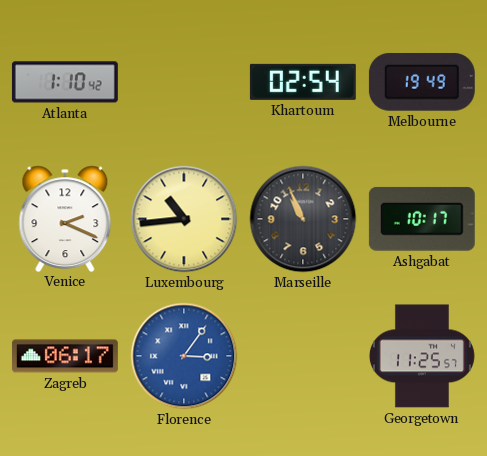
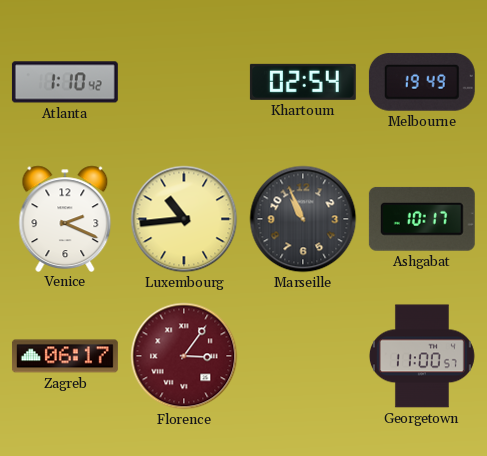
Florence dial: blue -> burgundy
Georgetown: 11:25 -> 11:00
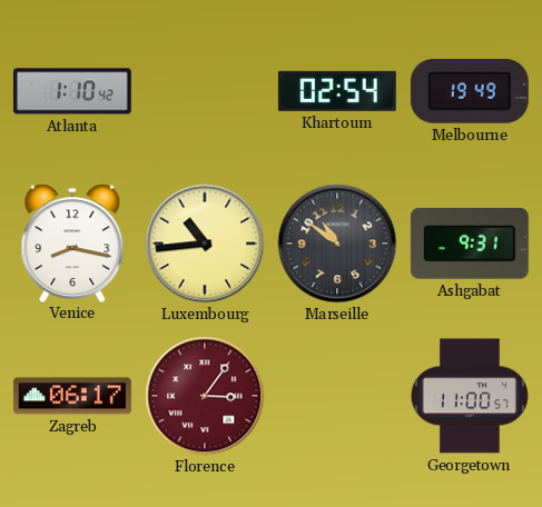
Venice: 2:19 -> 8:17
Marseille: 10:56 -> 10:51
Ashgabat: 10:17 -> 9:31
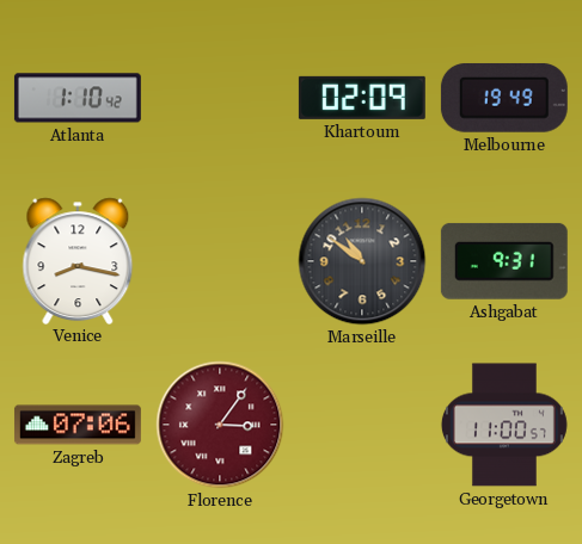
Khartoum: 02:54 -> 02:09
Luxembourg: 10:44 -> none
Zagreb: 06:17 -> 07:06
